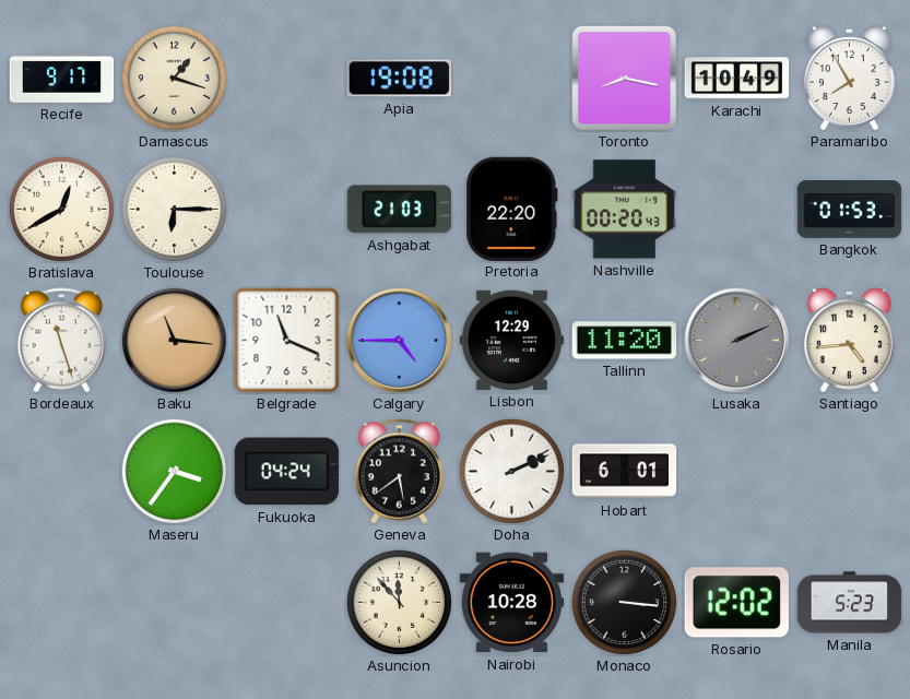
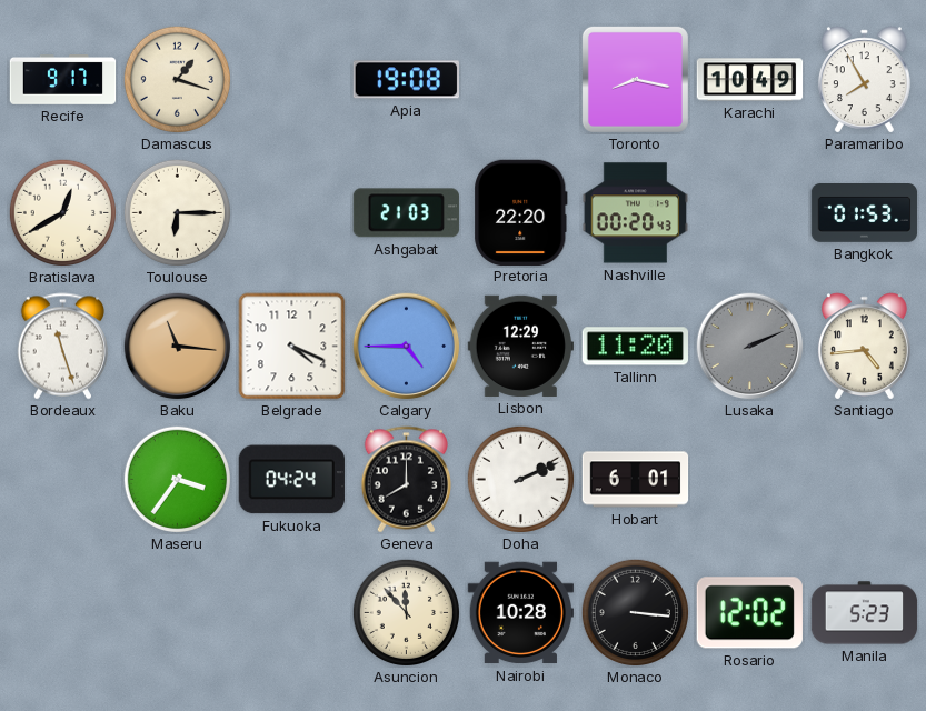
Belgrade: 11:19 -> 4:19
Geneva: 5:39 -> 8:00
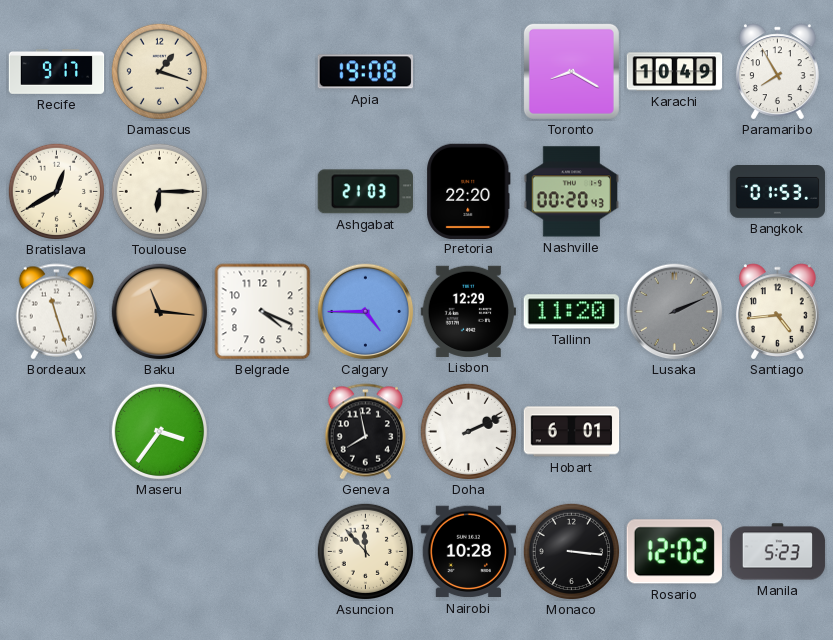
Toronto: 8:17 -> 8:20
Fukuoka: 04:24 -> none
Geneva: 8:00 -> 7:58
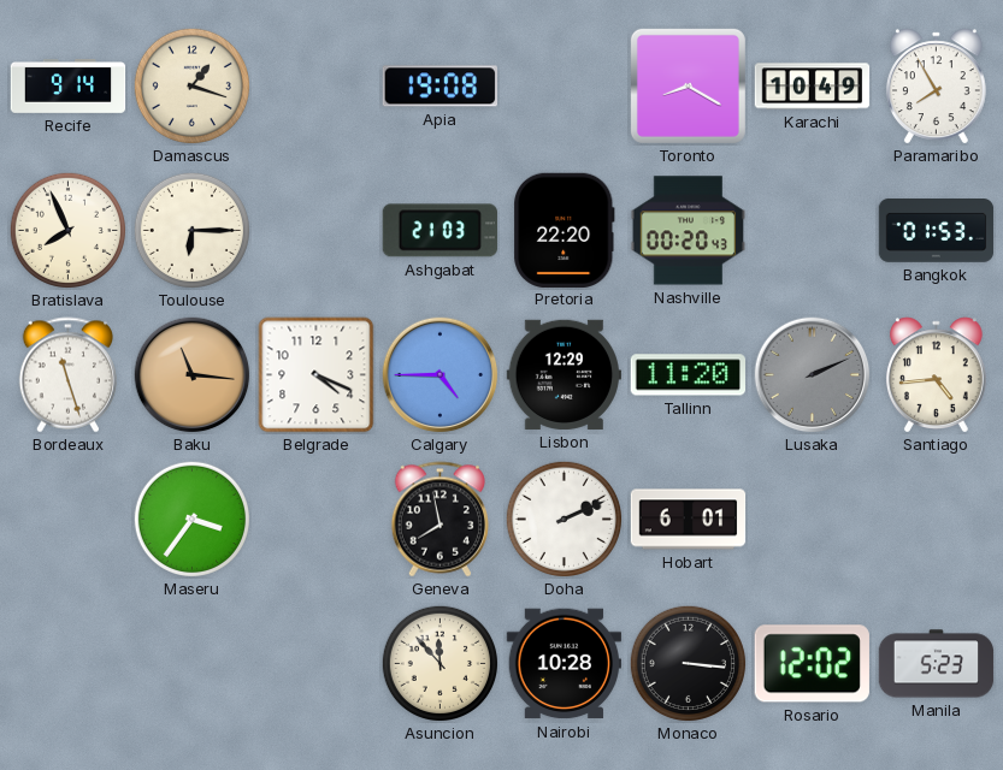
Recife: 9:17 -> 9:14
Bratislava: 12:40 -> 7:56
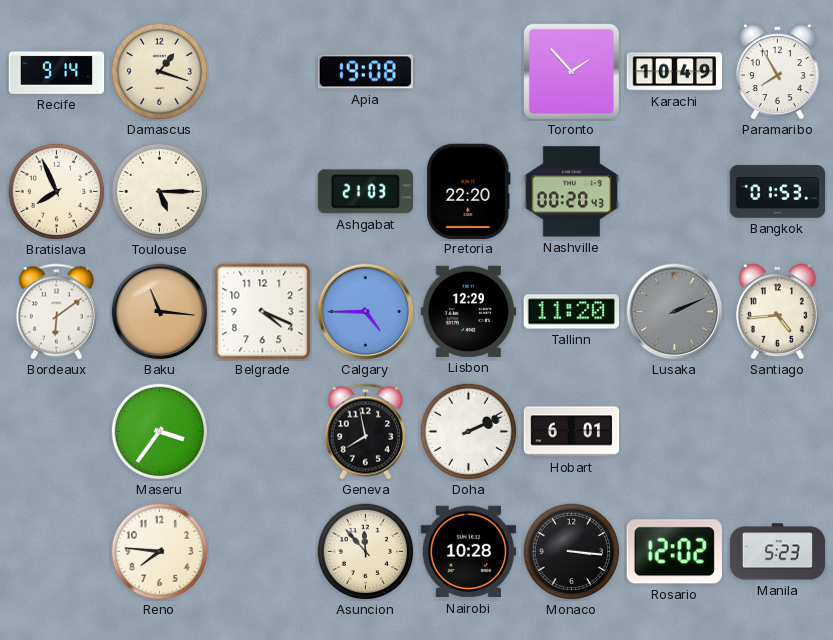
Toronto: 8:20 -> 1:53
Toulouse: 6:15 -> 5:15
Bordeaux: 11:27 -> 6:09
Reno: none -> 7:46
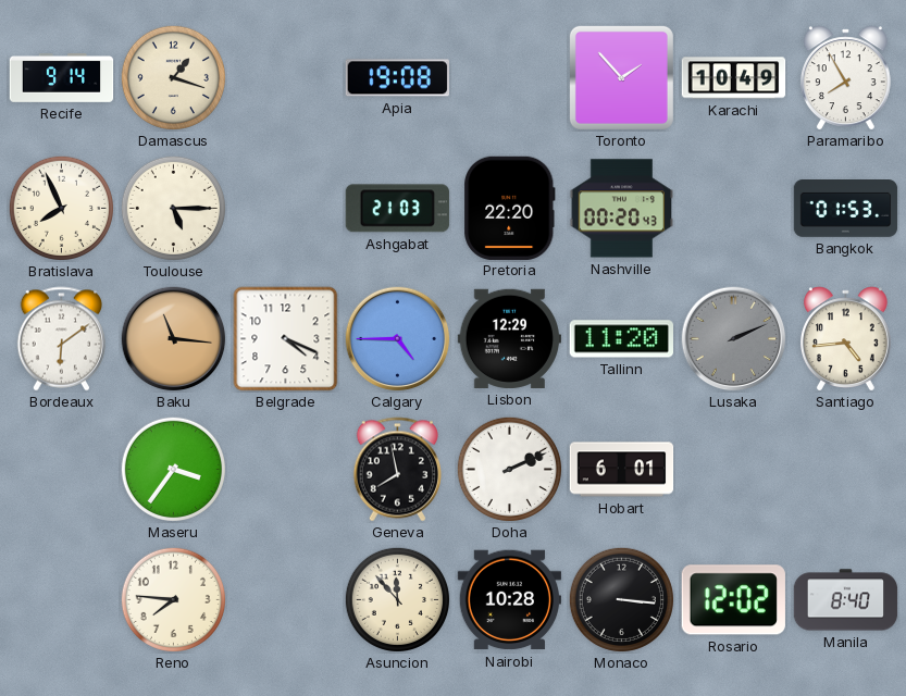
Manila: 5:23 -> 8:40
